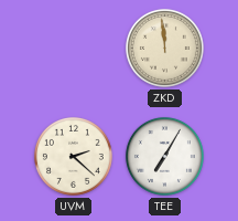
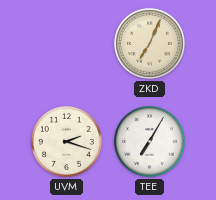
ZKD: 11:59 -> 7:04
UVM: 2:22 -> 2:18
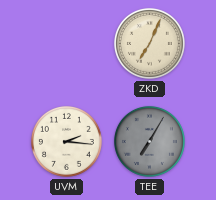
UVM: 2:18 -> 2:16
TEE dial: white -> grey
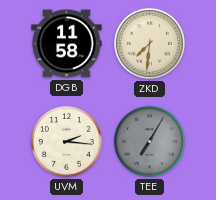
DGB: none -> 11:58
ZKD: 7:04 -> 7:31
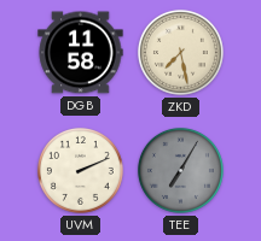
ZKD: 7:31 -> 7:28
UVM: 2:16 -> 2:11
